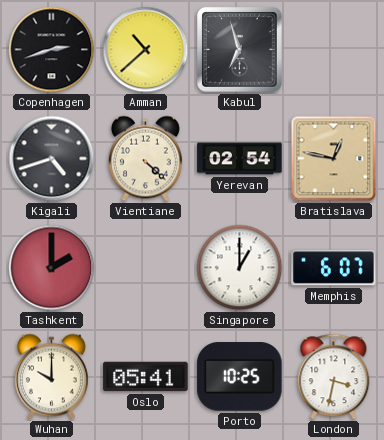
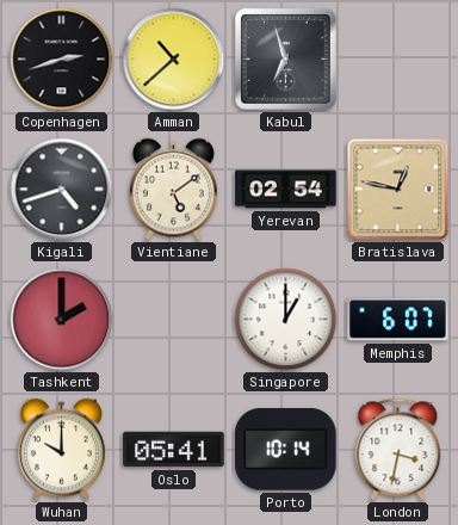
Vientiane: 4:22 -> 5:09
Porto: 10:25 -> 10:14
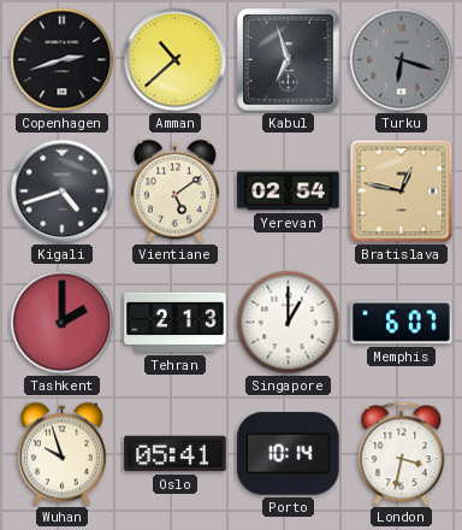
Turku: none -> 6:18
Tehran: none -> 2:13
Wuhan: 10:00 -> 9:57
